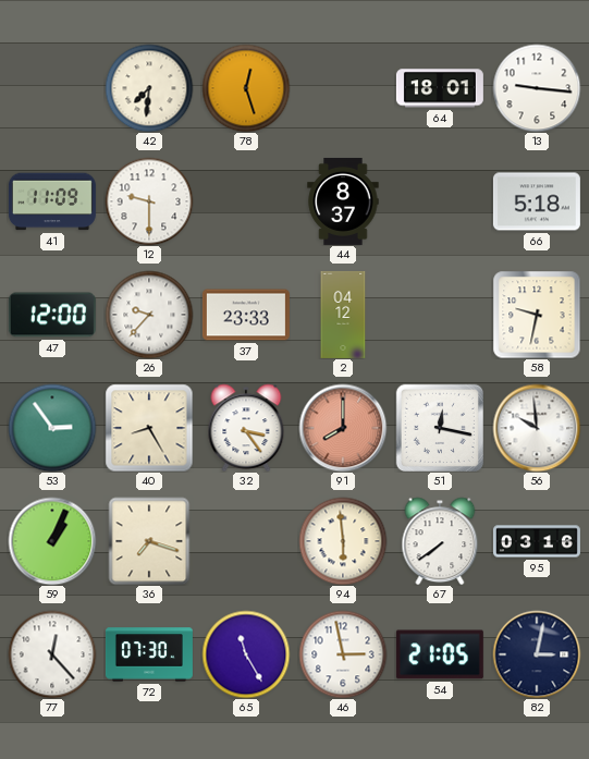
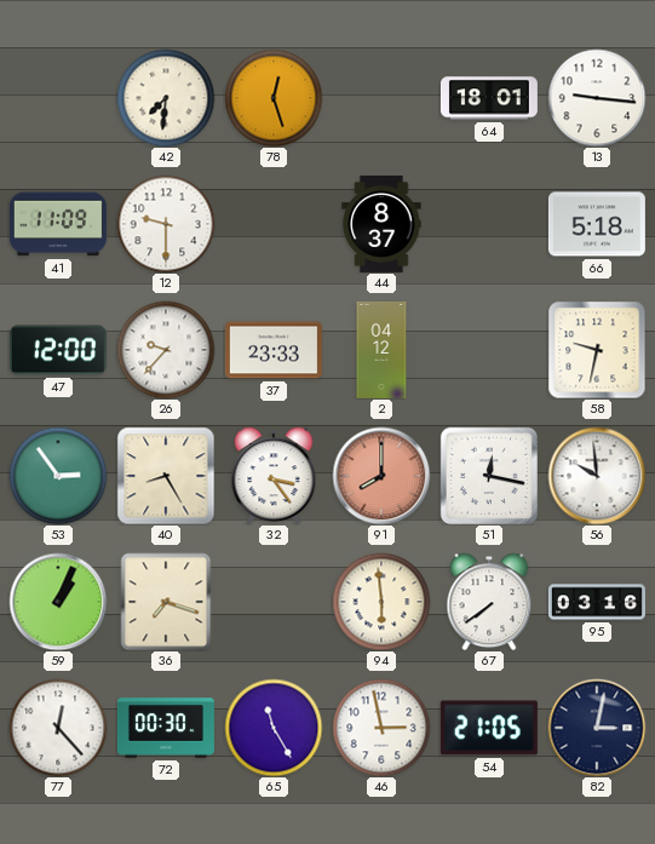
72: 07:30 -> 00:30
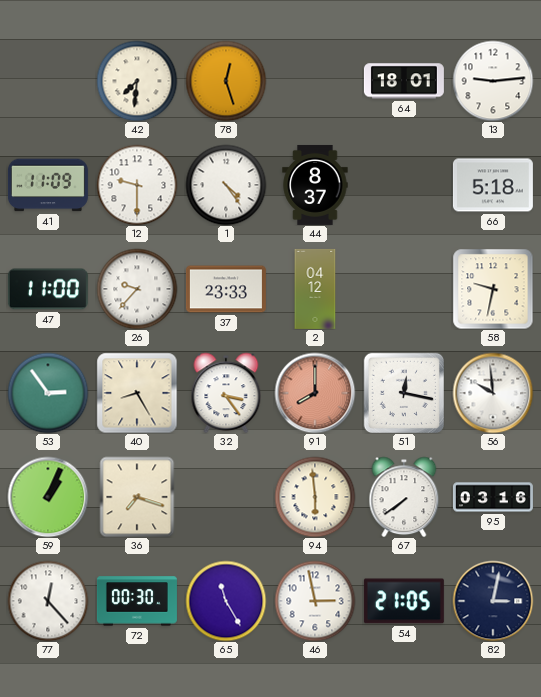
13: 9:16 -> 9:14
1: none -> 4:24
47: 12:00 -> 11:00
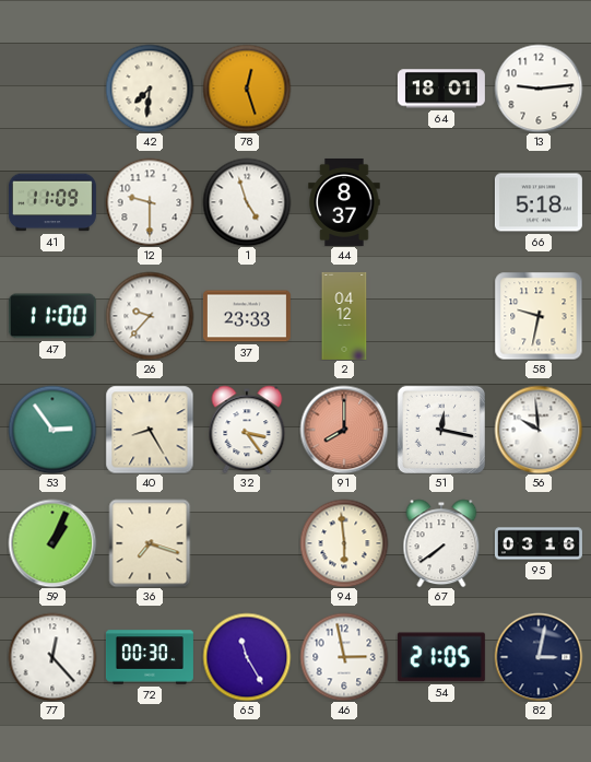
1: 4:24 -> 4:57
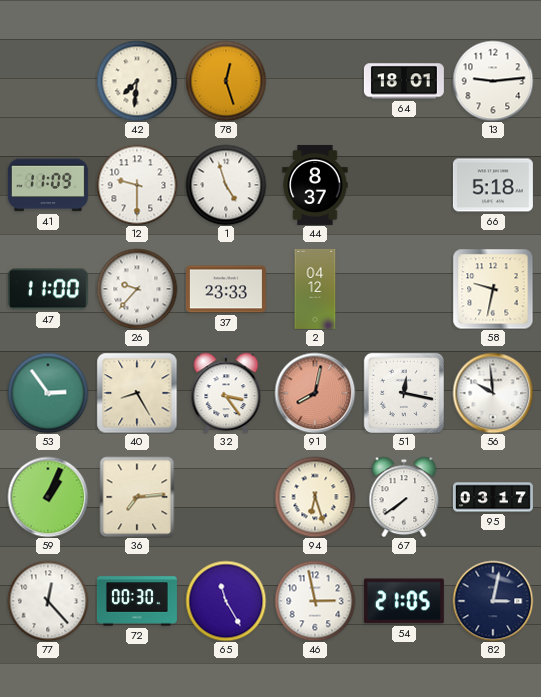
91: 8:00 -> 8:02
36: 7:18 -> 7:14
94: 5:59 -> 6:27
95: 03:16 -> 03:17
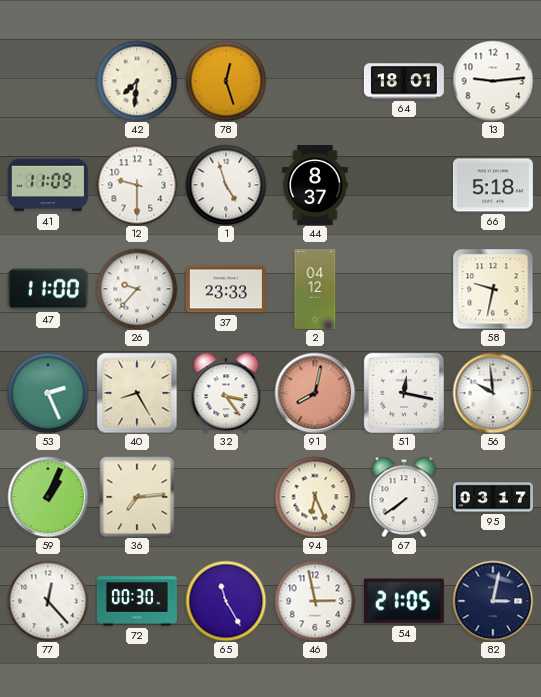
53: 2:54 -> 2:26
94: 6:27 -> 6:26
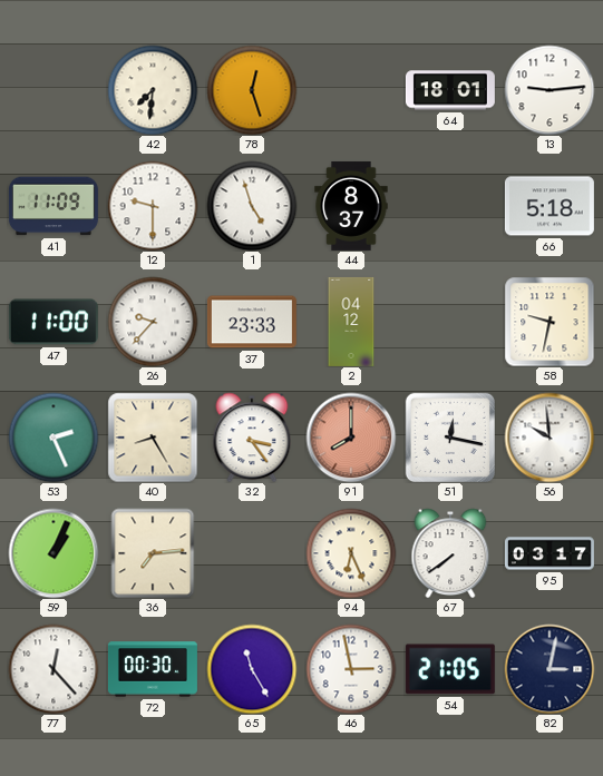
91: 8:02 -> 8:00
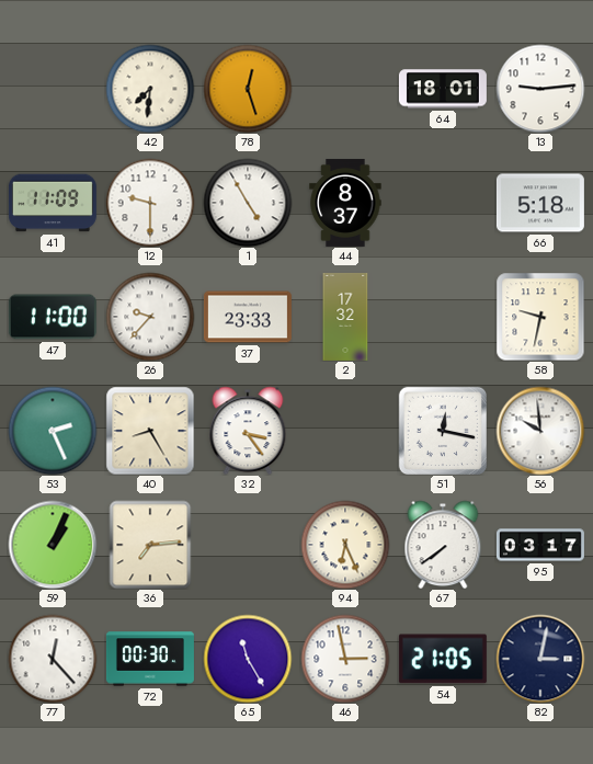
1: 4:57 -> 4:55
2: 04:12 -> 17:32
91: 8:00 -> none
